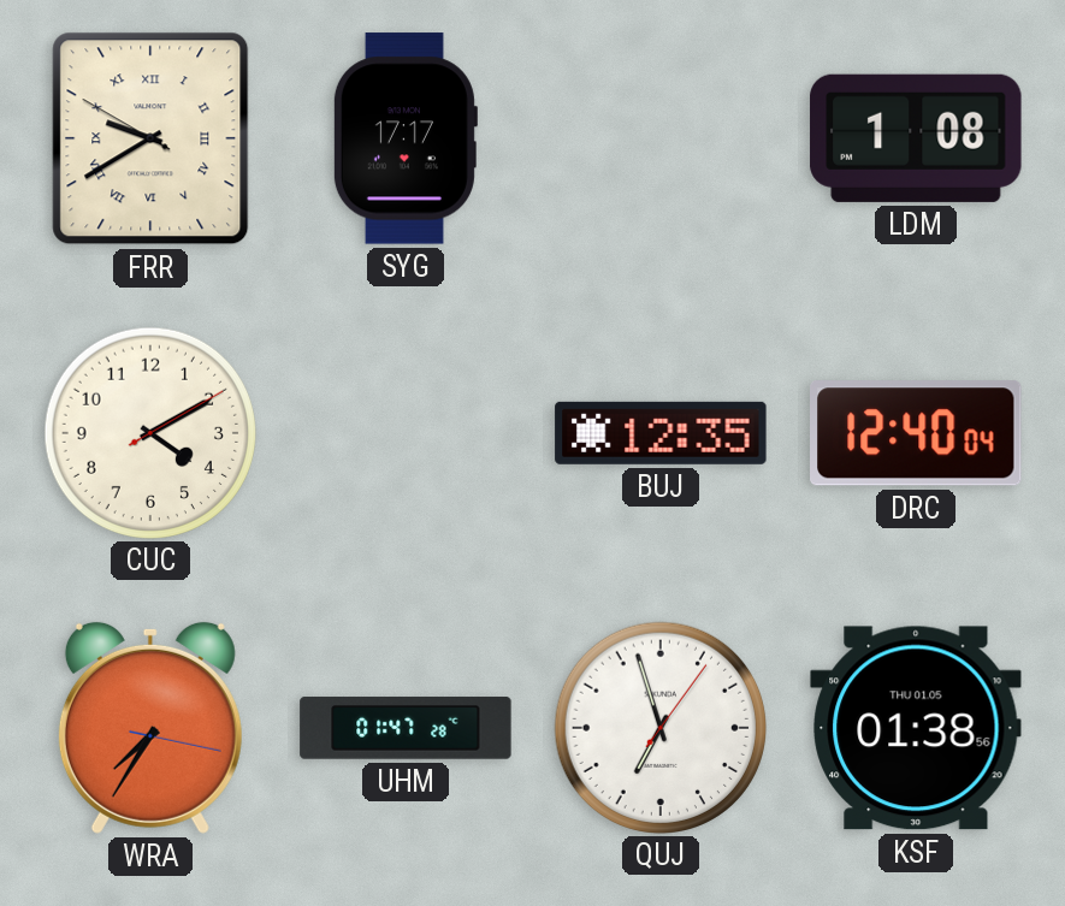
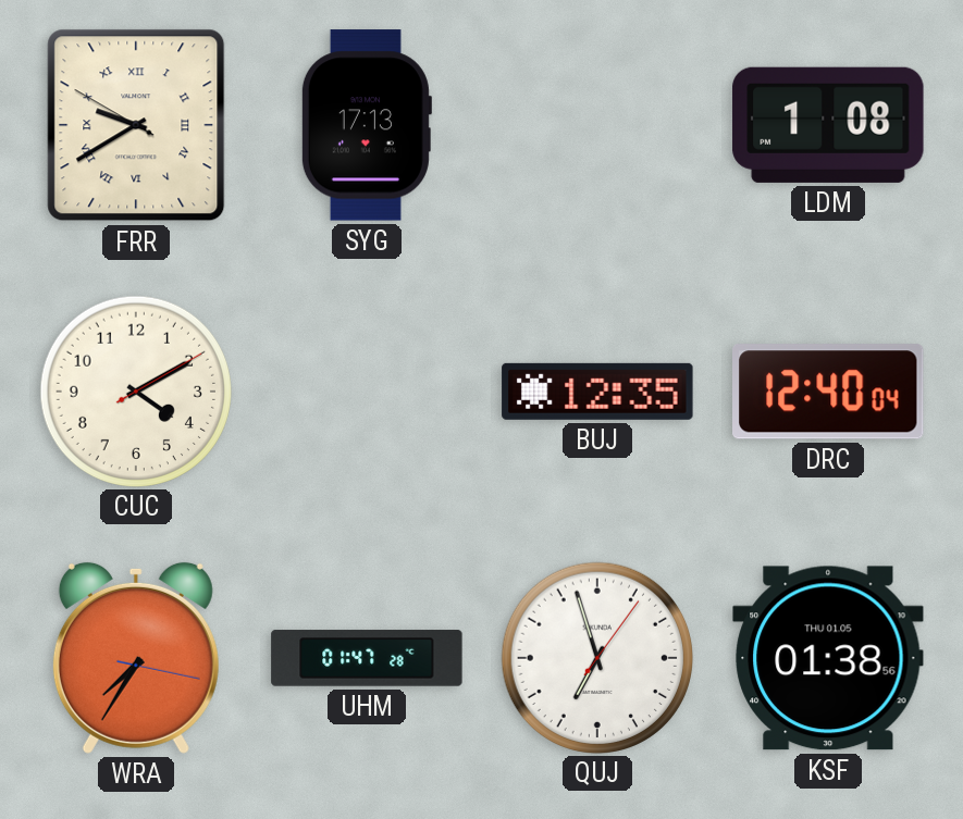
SYG: 17:17 -> 17:13
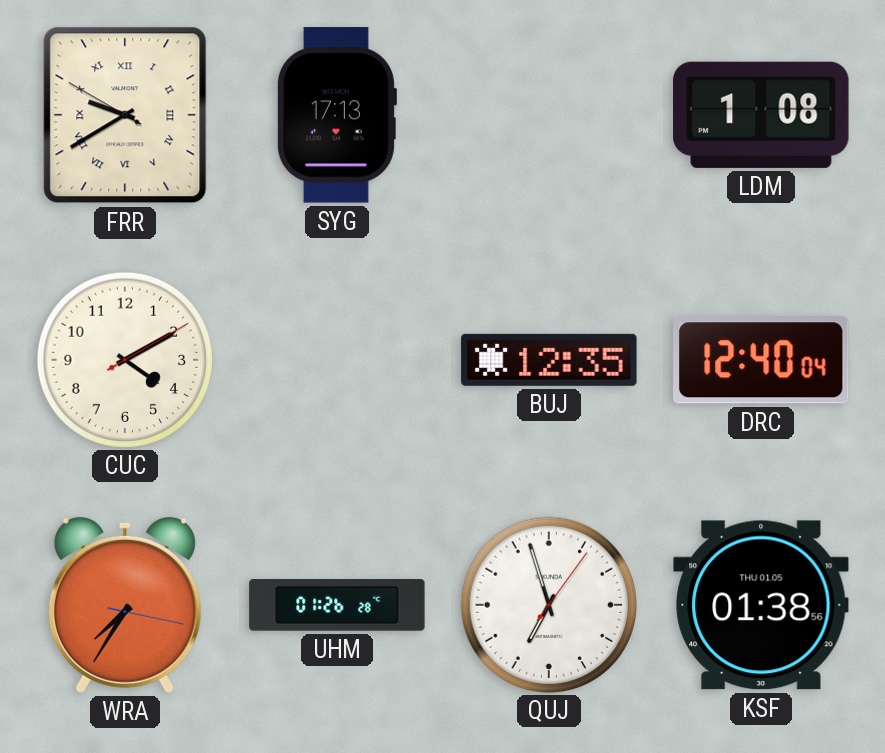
UHM: 01:47 -> 01:26
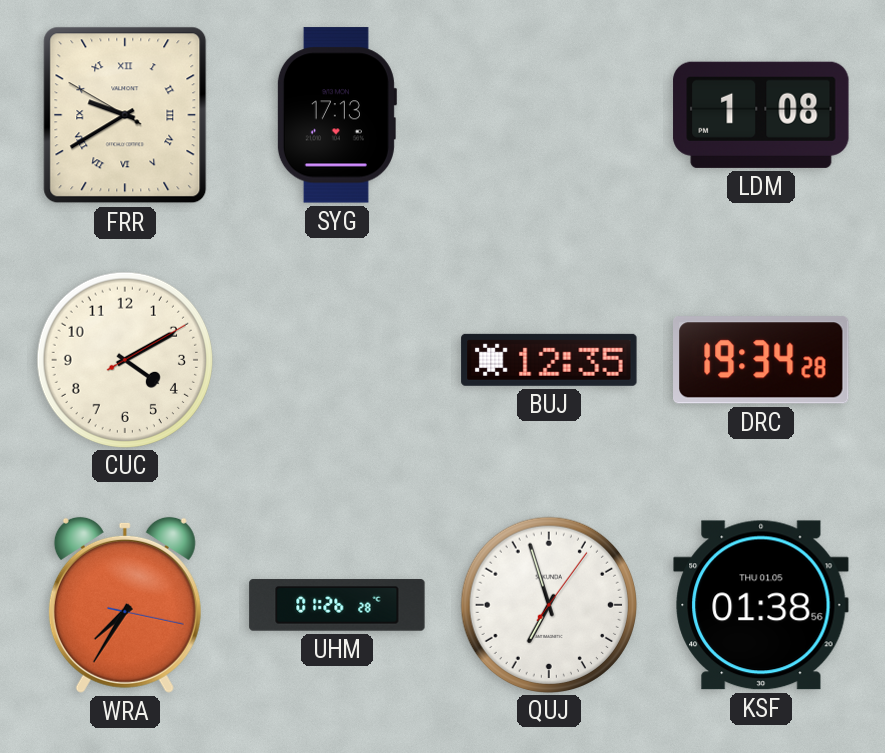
DRC: 12:40 -> 19:34
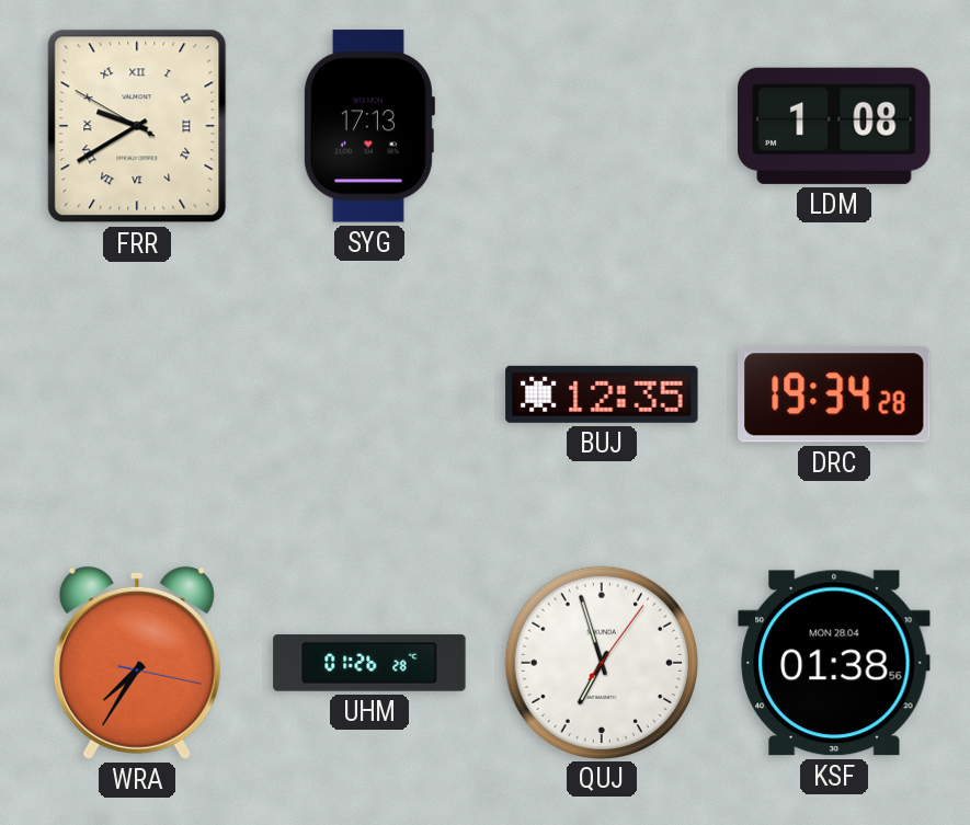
CUC: 4:10 -> none
KSF date: THU 01.05 -> MON 28.04
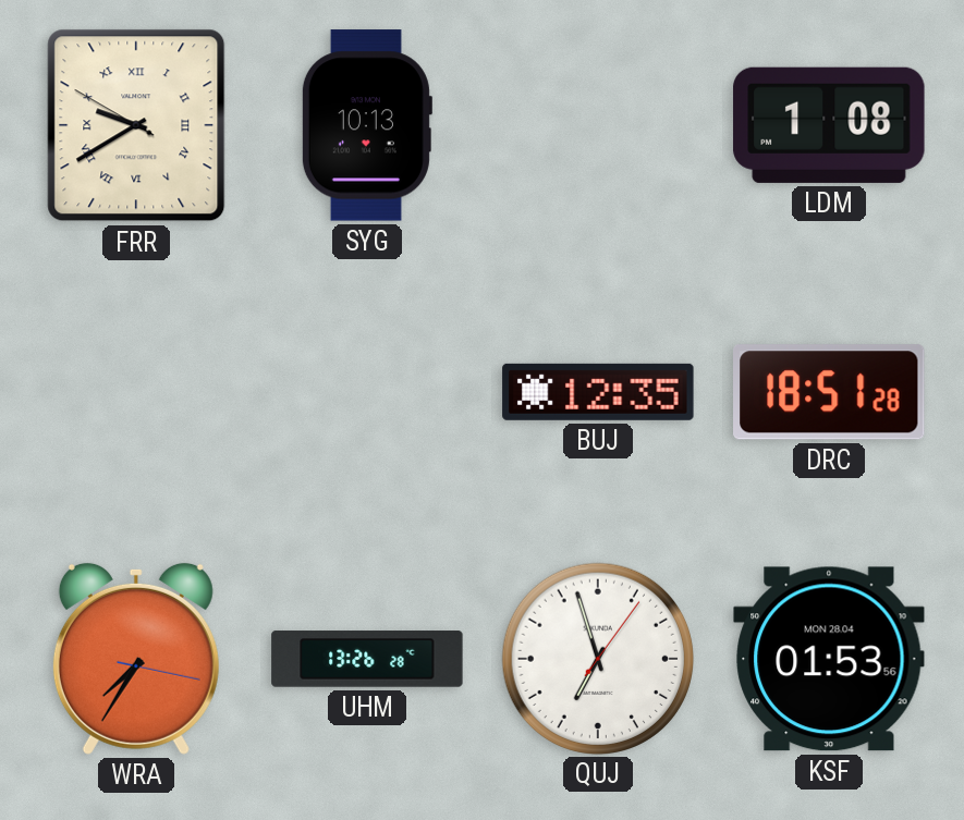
SYG: 17:13 -> 10:13
DRC: 19:34 -> 18:51
UHM: 01:26 -> 13:26
KSF: 01:38 -> 01:53
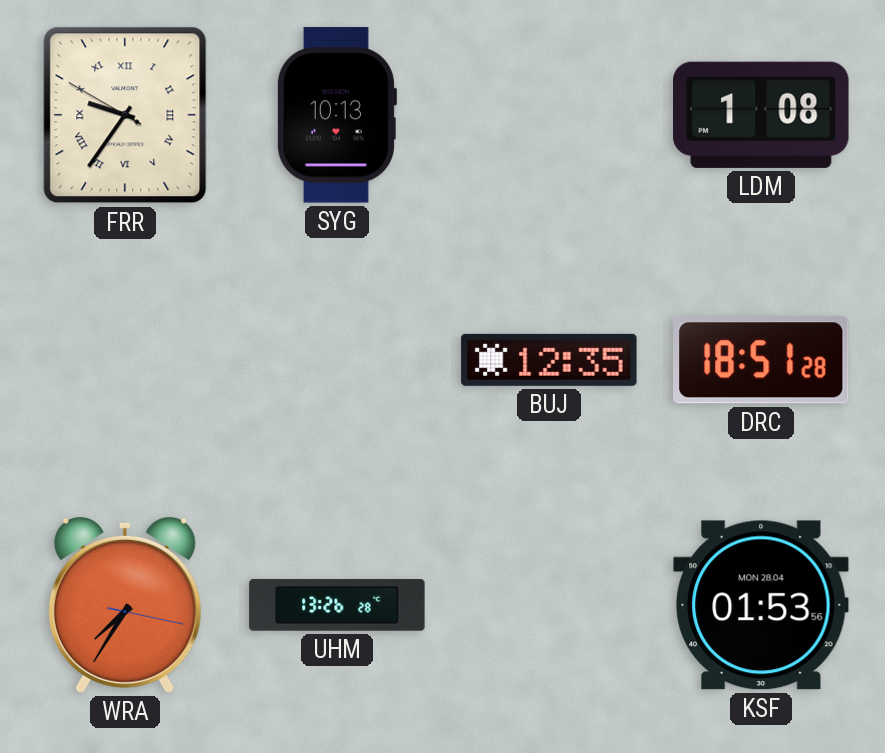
FRR: 9:39 -> 9:35
QUJ: 6:57 -> none
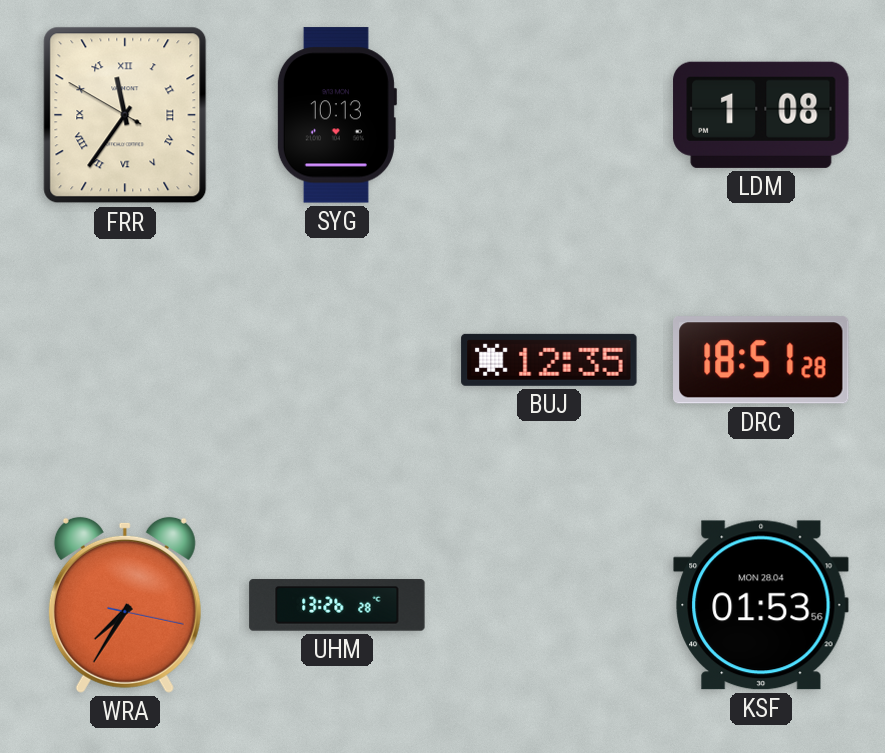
FRR: 9:35 -> 11:35
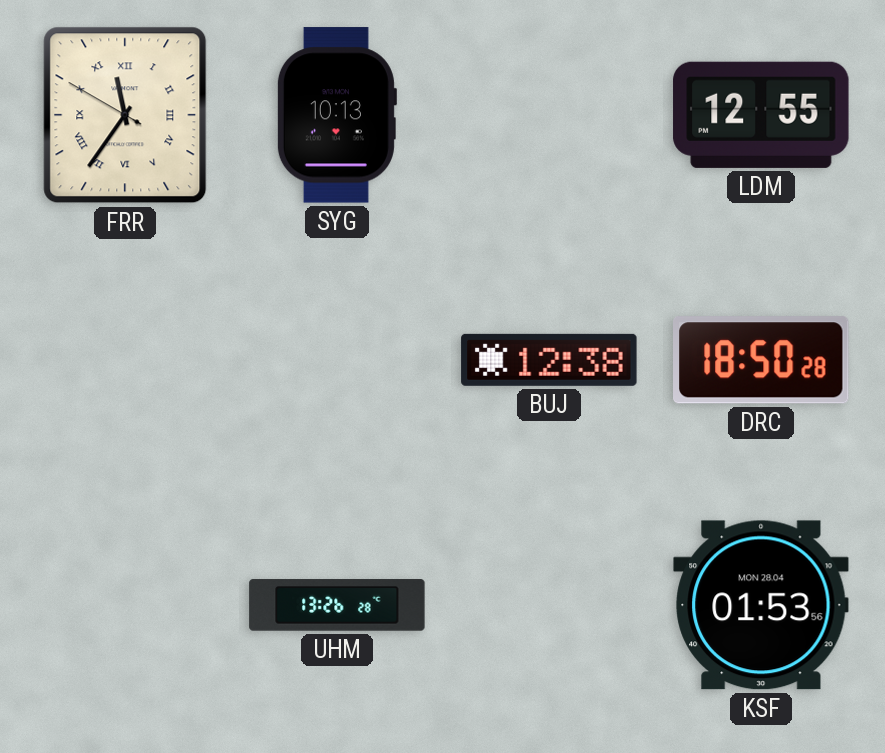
LDM: 1:08 -> 12:55
BUJ: 12:35 -> 12:38
DRC: 18:51 -> 18:50
WRA: 7:35 -> none
